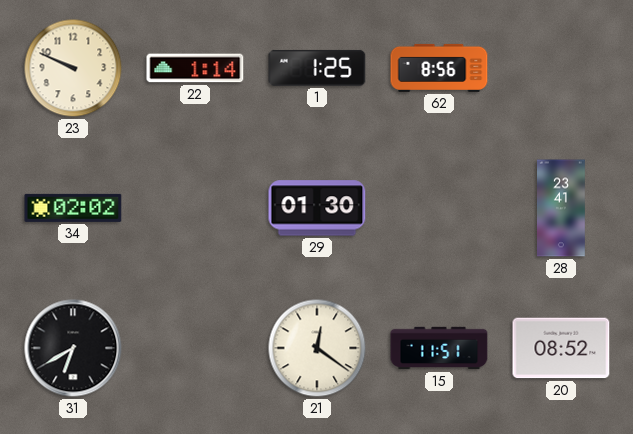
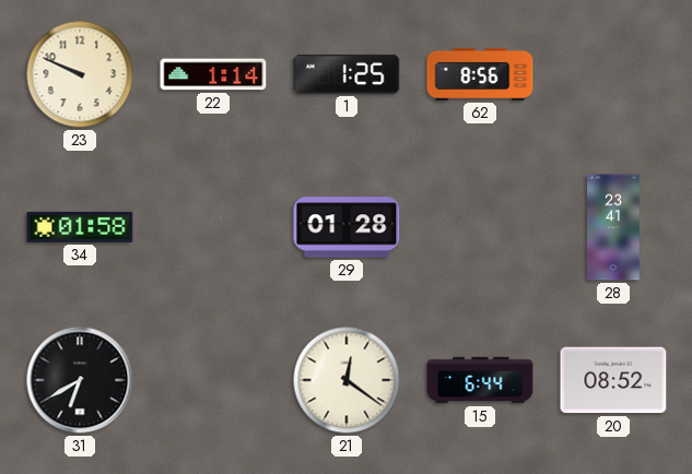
34: 02:02 -> 01:58
29: 01:30 -> 01:28
15: 11:51 -> 6:44
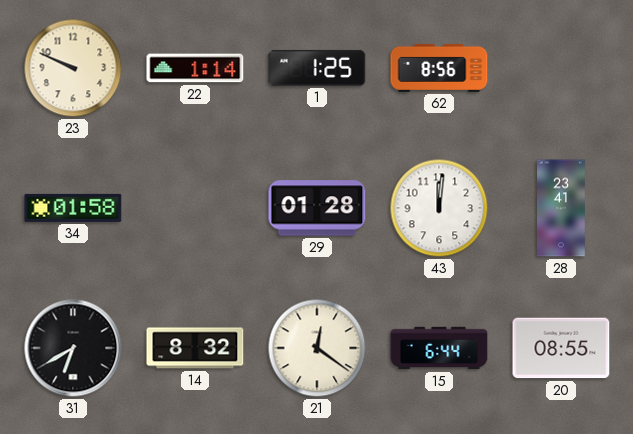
43: none -> 12:01
14: none -> 8:32
20: 08:52 -> 08:55
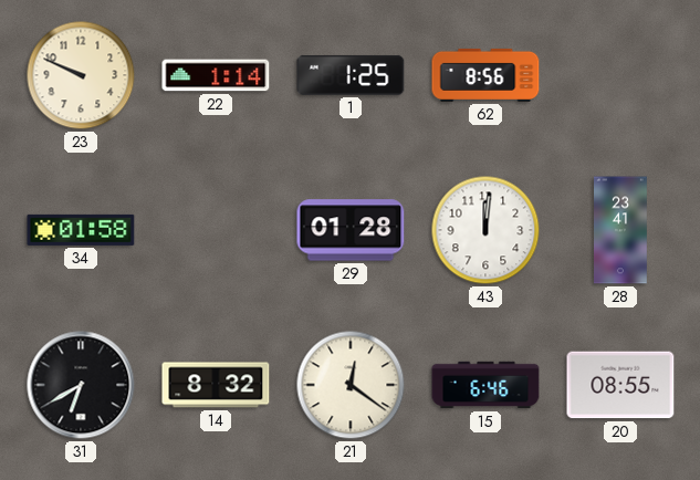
15: 6:44 -> 6:46
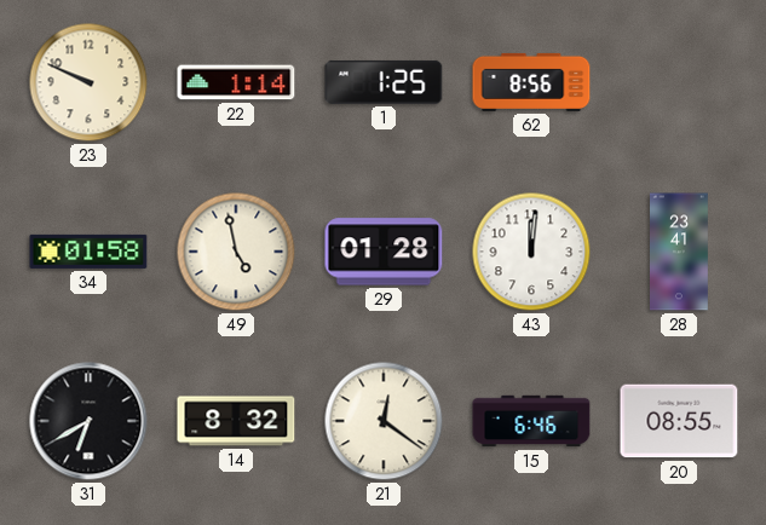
49: none -> 4:58
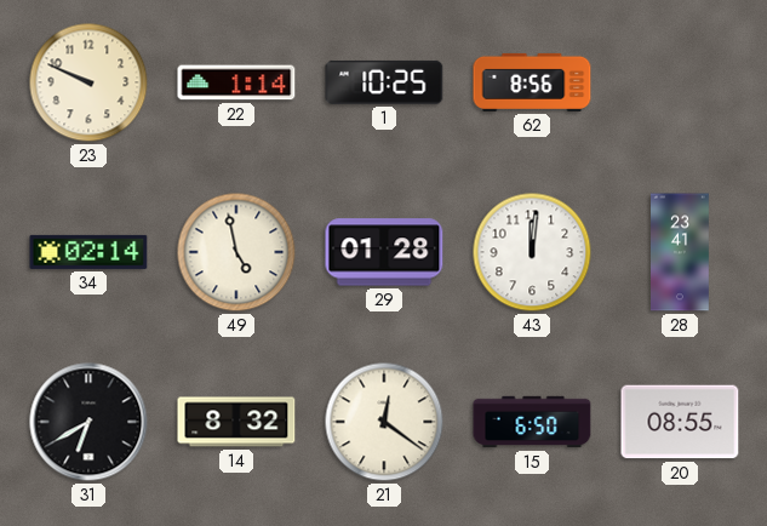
1: 1:25 -> 10:25
34: 01:58 -> 02:14
15: 6:46 -> 6:50
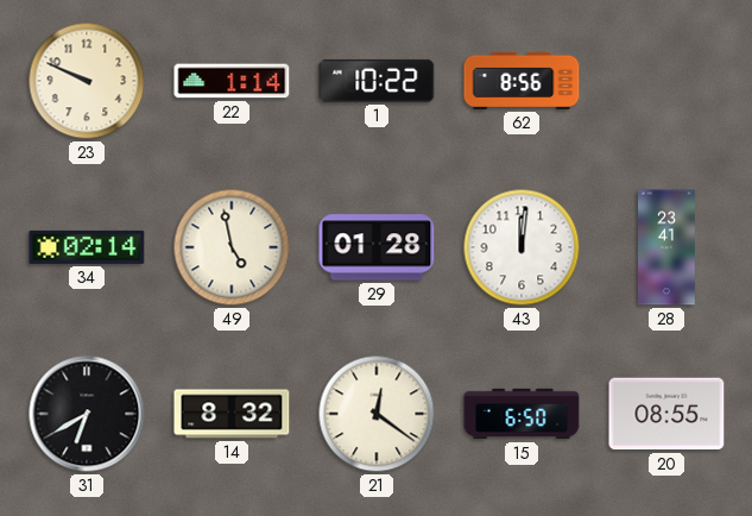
1: 10:25 -> 10:22
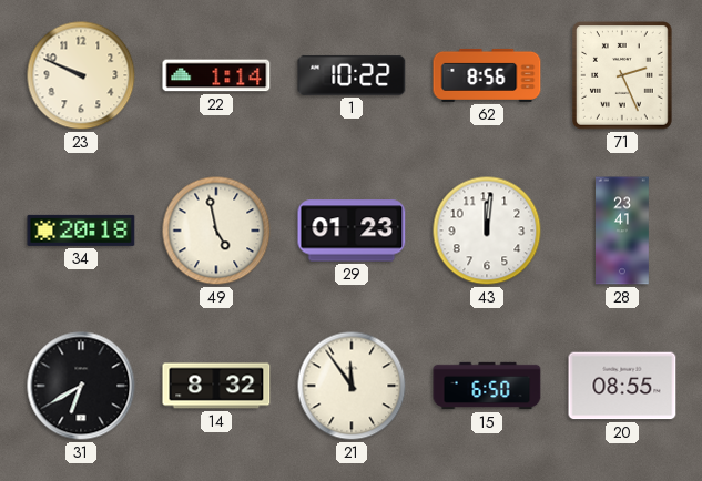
71: none -> 2:26
34: 02:14 -> 20:18
29: 01:28 -> 01:23
21: 12:21 -> 11:54
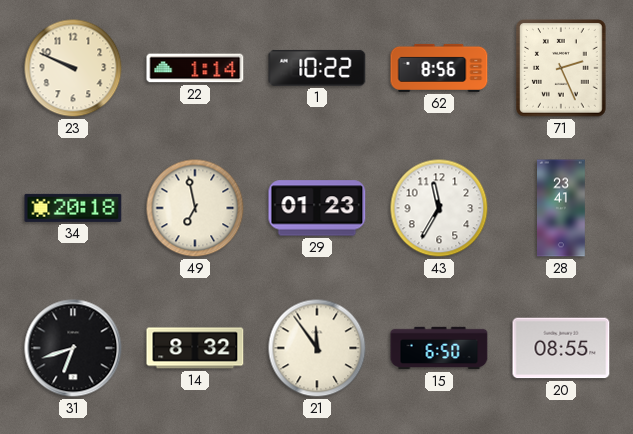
49: 4:58 -> 6:58
43: 12:01 -> 11:35
31: 6:40 -> 6:42
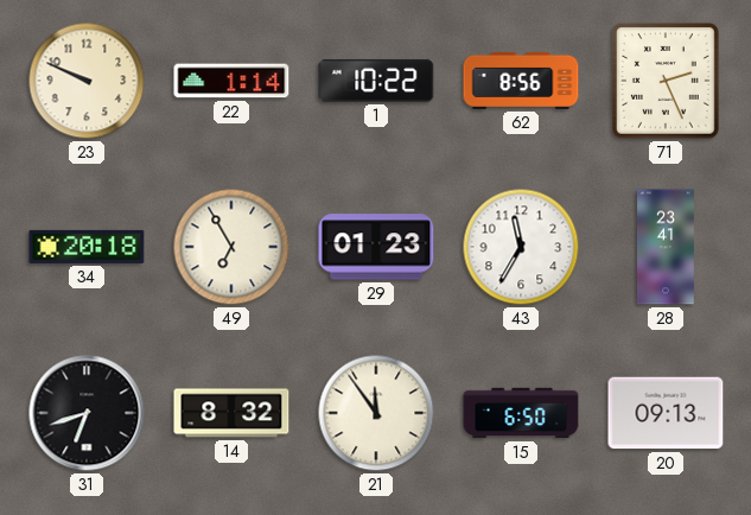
49: 6:58 -> 6:55
20: 08:55 -> 09:13
